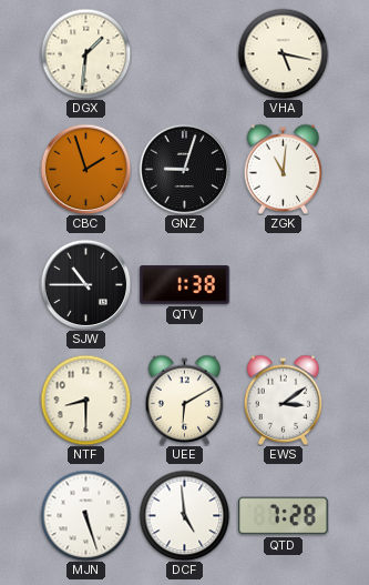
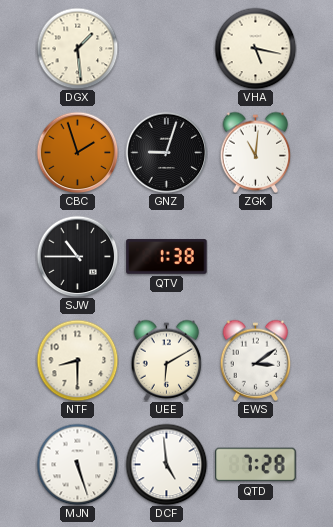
DGX: 1:31 -> 1:29
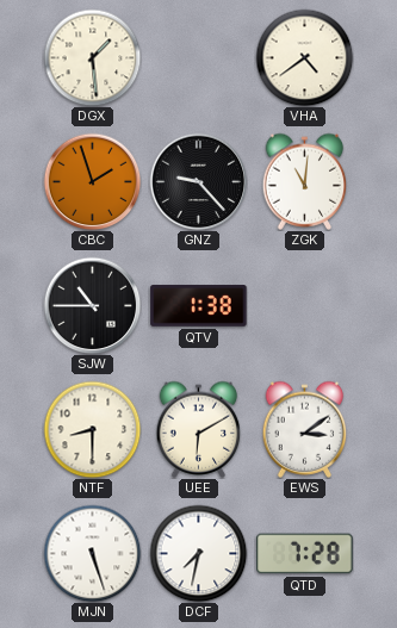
VHA: 5:17 -> 4:39
GNZ: 9:03 -> 9:23
DCF: 4:59 -> 7:32
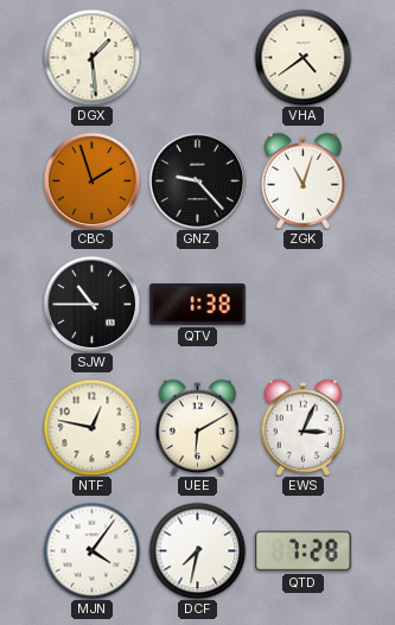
ZGK: 11:01 -> 11:03
NTF: 8:30 -> 12:47
EWS: 3:09 -> 3:04
MJN: 5:27 -> 4:06
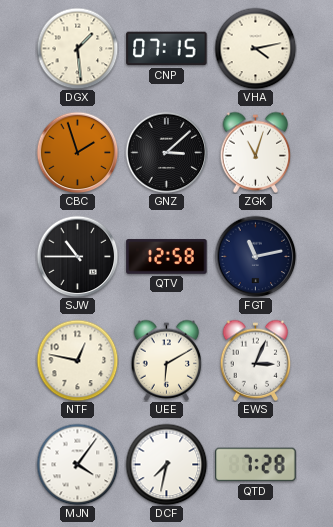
CNP: none -> 07:15
VHA: 4:39 -> 4:13
GNZ: 9:23 -> 3:08
QTV: 1:38 -> 12:58
FGT: none -> 11:13
